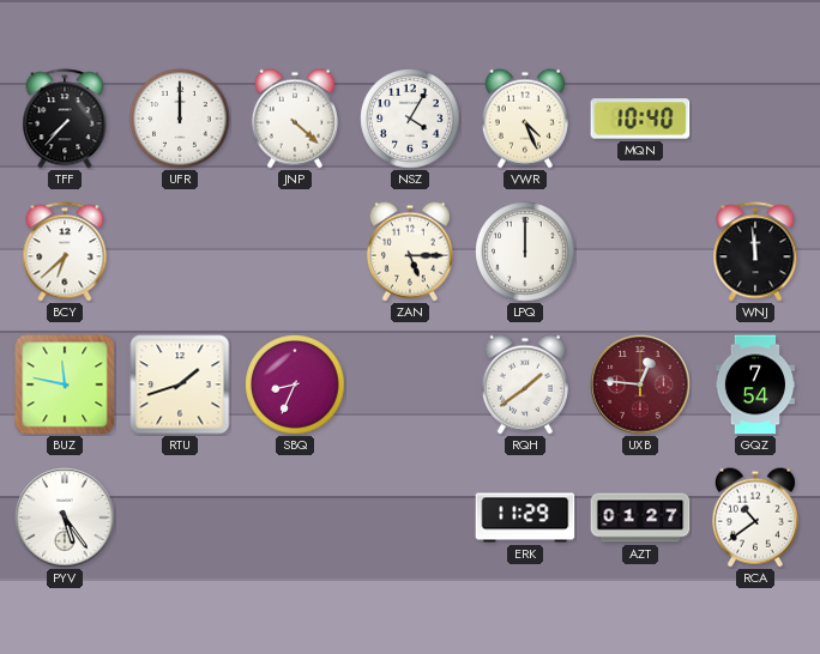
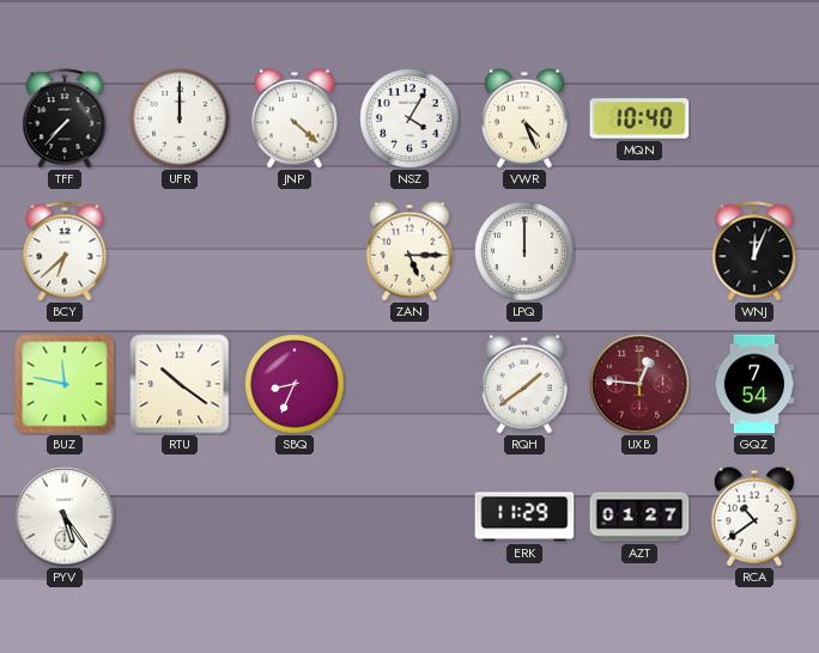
WNJ: 11:59 -> 12:04
RTU: 1:42 -> 10:21
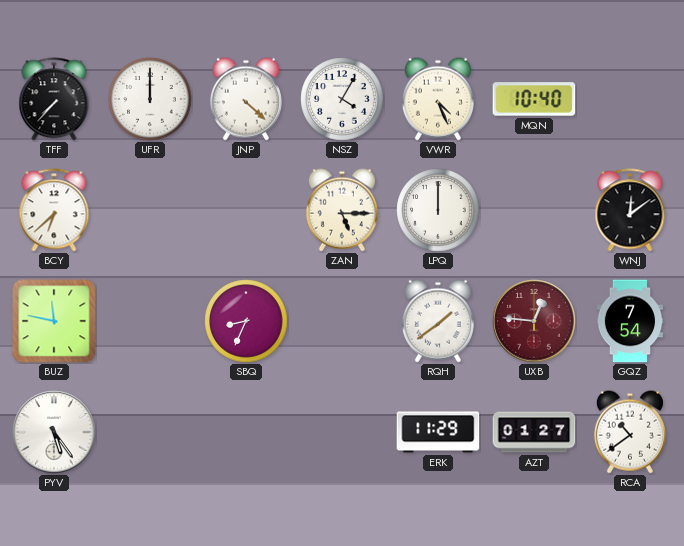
WNJ: 12:04 -> 12:09
RTU: 10:21 -> none
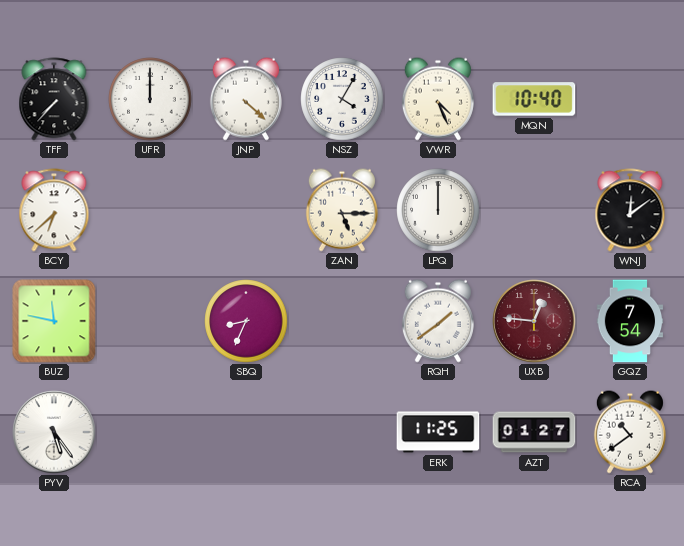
ERK: 11:29 -> 11:25
